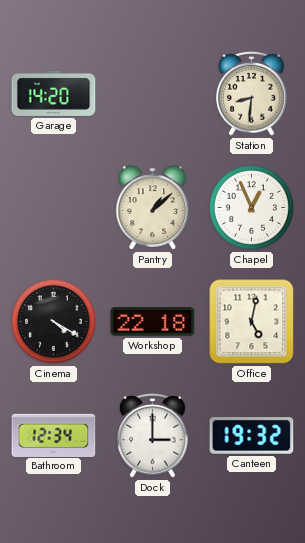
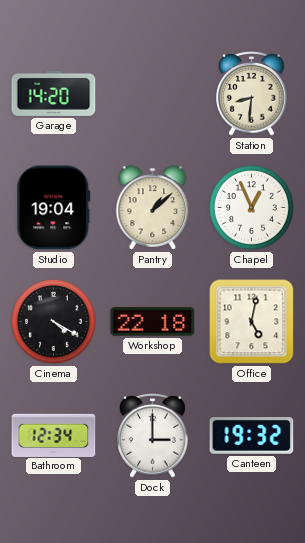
Studio: none -> 19:04
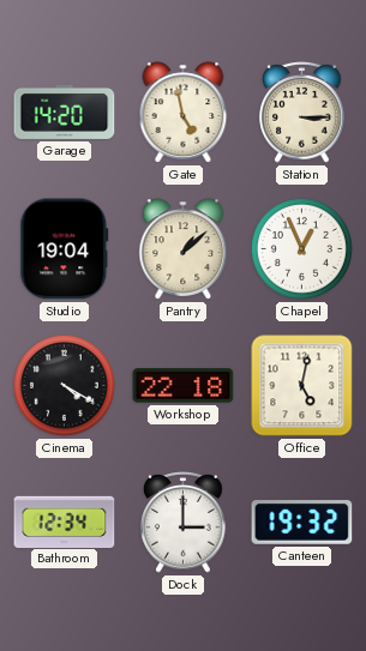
Gate: none -> 4:58
Station: 8:31 -> 3:15
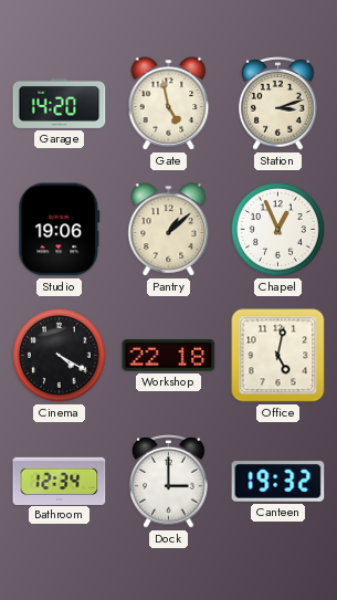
Station: 3:15 -> 3:12
Studio: 19:04 -> 19:06
